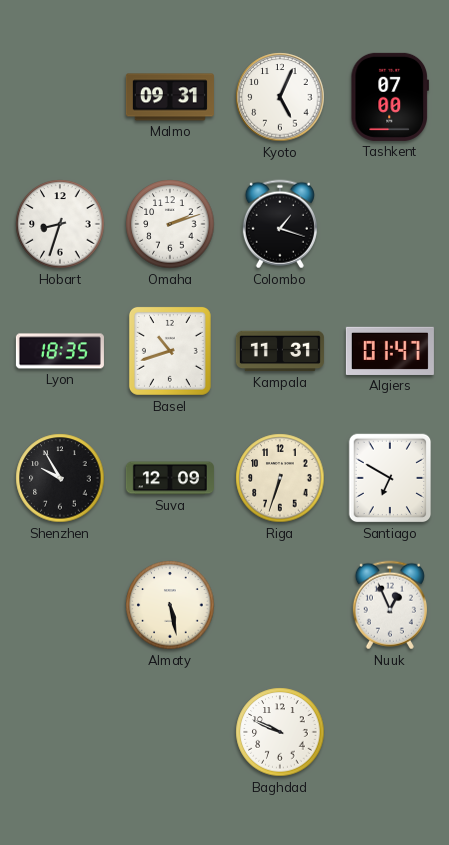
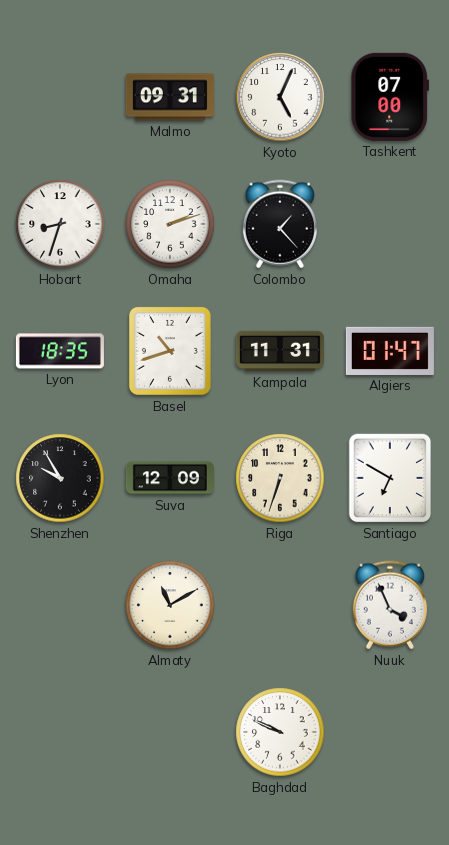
Colombo: 1:18 -> 1:23
Almaty: 5:28 -> 11:10
Nuuk: 12:56 -> 3:56
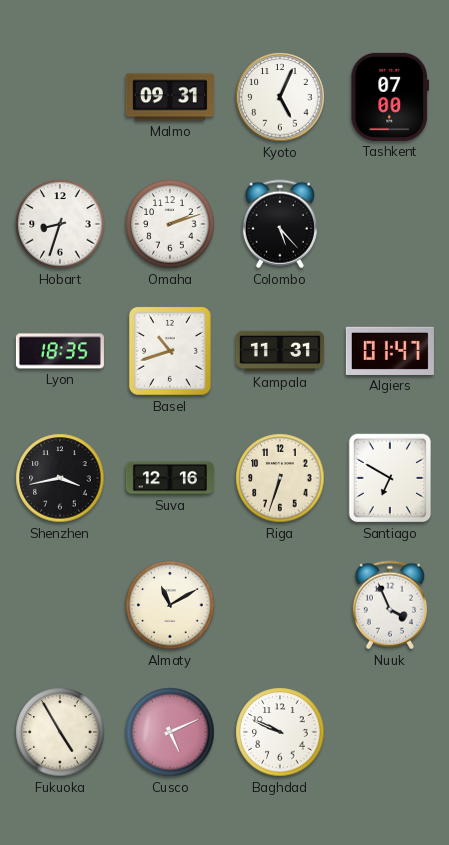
Colombo: 1:23 -> 5:23
Shenzhen: 9:55 -> 3:43
Suva: 12:09 -> 12:16
Fukuoka: none -> 4:55
Cusco: none -> 5:11
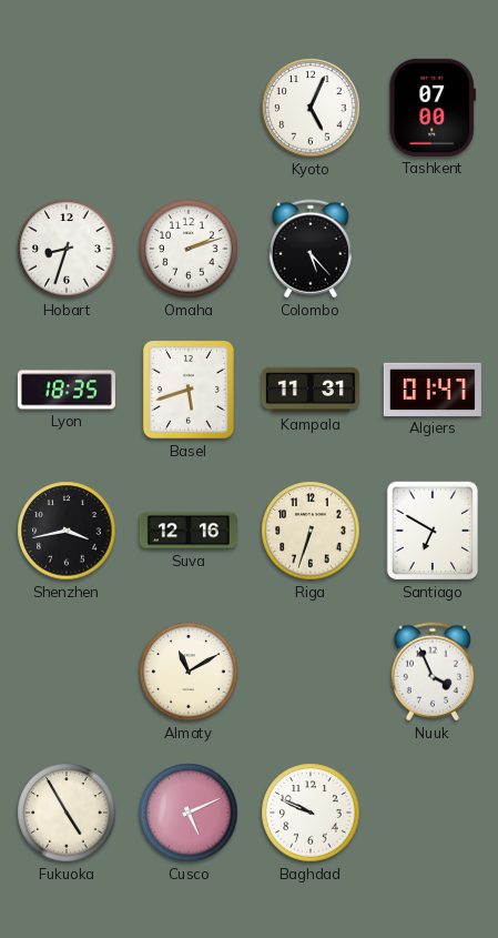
Malmo: 09:31 -> none
Basel: 10:42 -> 5:42
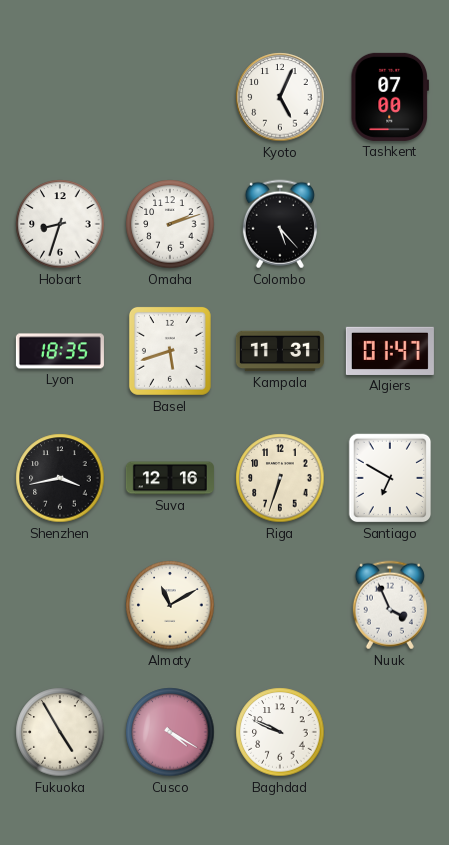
Cusco: 5:11 -> 4:20
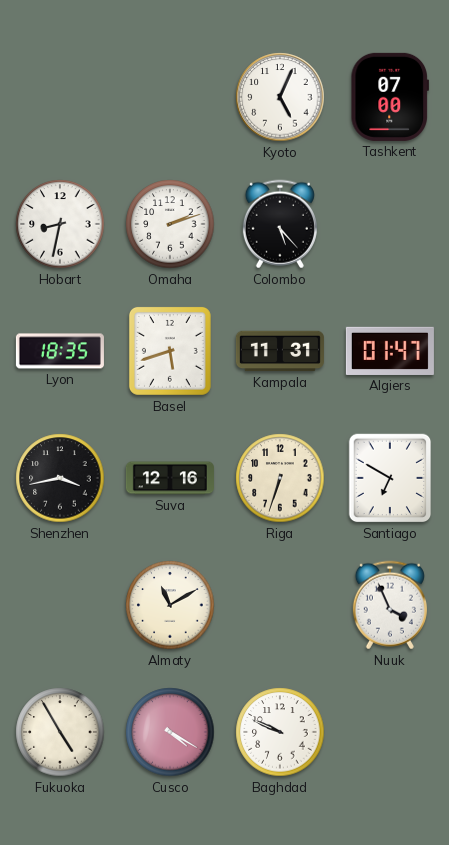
Hobart: 8:33 -> 8:32
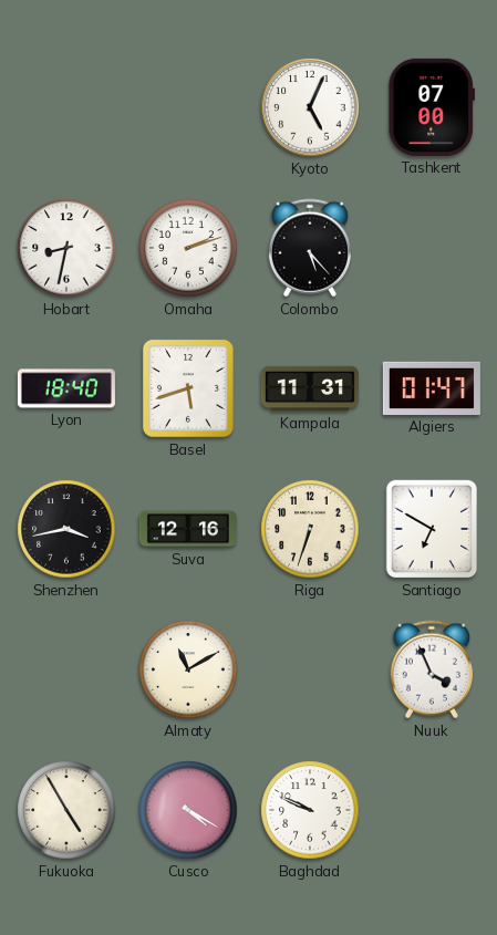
Lyon: 18:35 -> 18:40
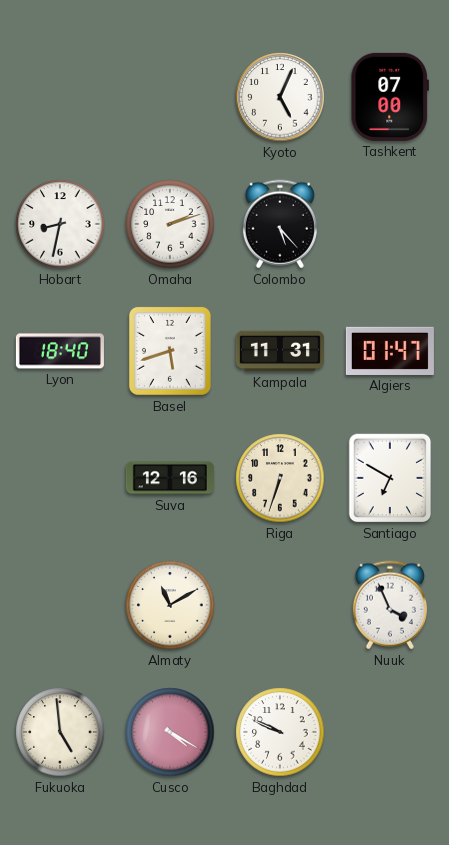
Shenzhen: 3:43 -> none
Fukuoka: 4:55 -> 4:59
